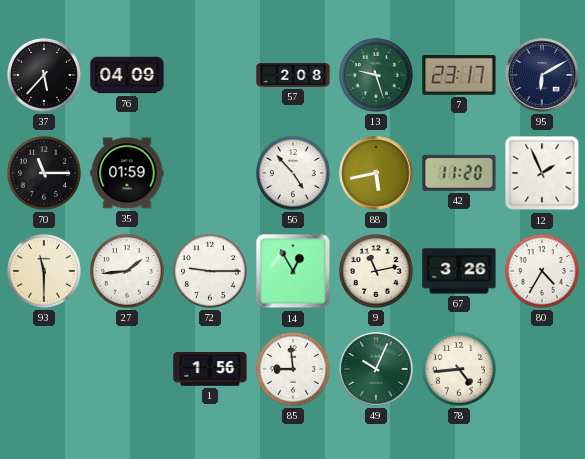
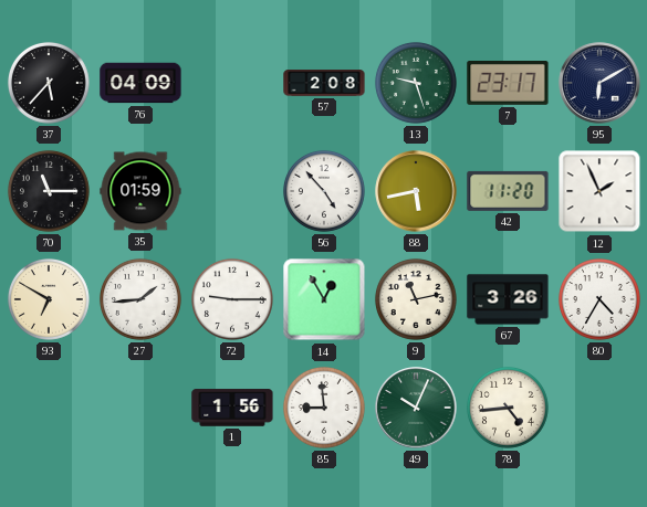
93: 11:30 -> 6:50
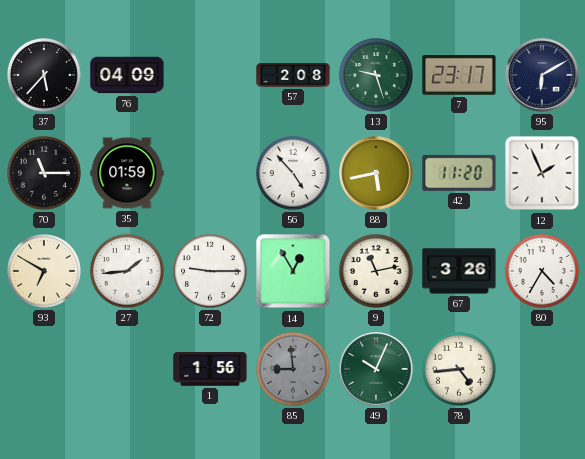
85 dial: white -> grey
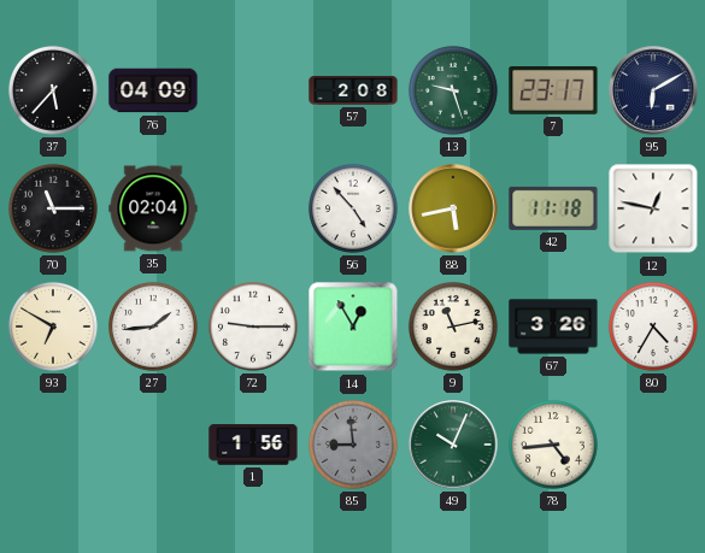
35: 01:59 -> 02:04
42: 11:20 -> 11:18
12: 1:56 -> 12:47
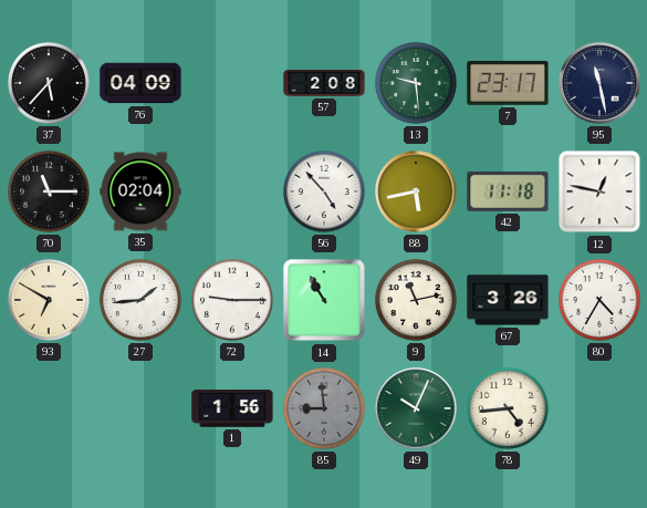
13: 9:27 -> 9:29
95: 6:10 -> 11:28
14: 12:55 -> 10:55
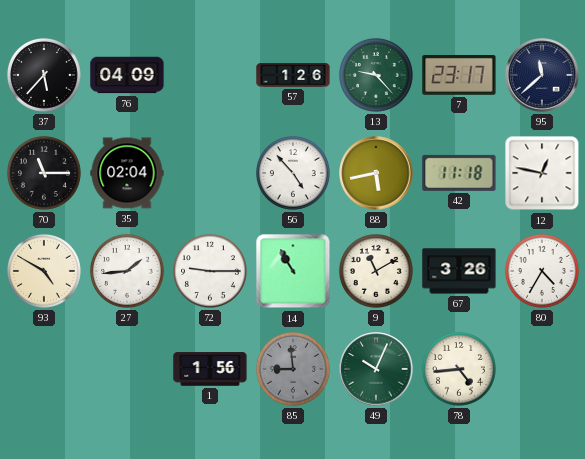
57: 2:08 -> 1:26
13: 9:29 -> 9:23
95: 11:28 -> 11:38
93: 6:50 -> 4:50
9: 11:13 -> 11:10
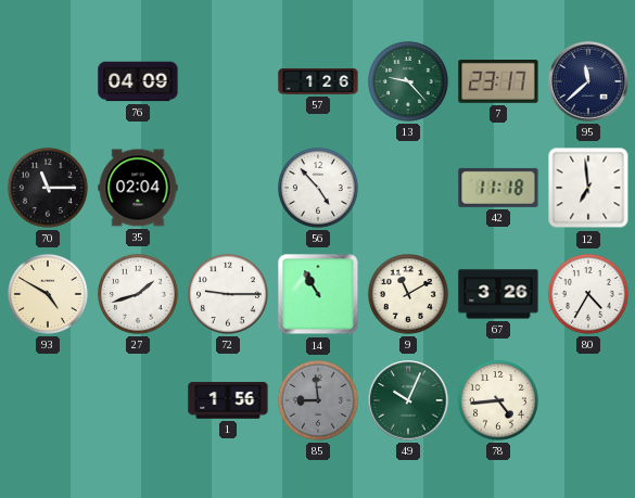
37: 5:37 -> none
88: 5:43 -> none
12: 12:47 -> 6:59
27: 1:44 -> 1:42
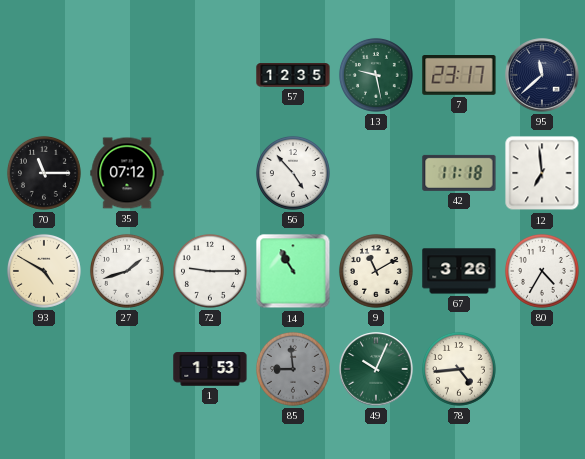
76: 04:09 -> none
57: 1:26 -> 12:35
13: 9:23 -> 9:28
35: 02:04 -> 07:12
1: 1:56 -> 1:53
